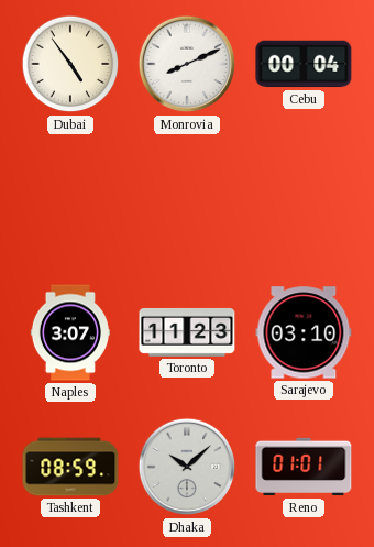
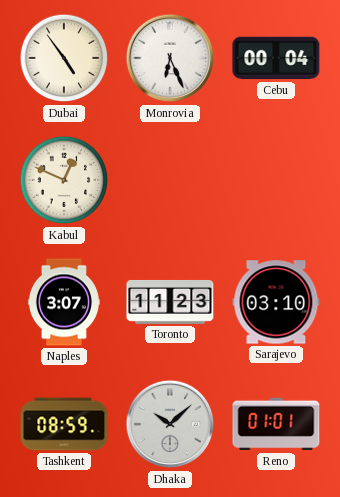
Monrovia: 8:11 -> 6:26
Kabul: none -> 12:49
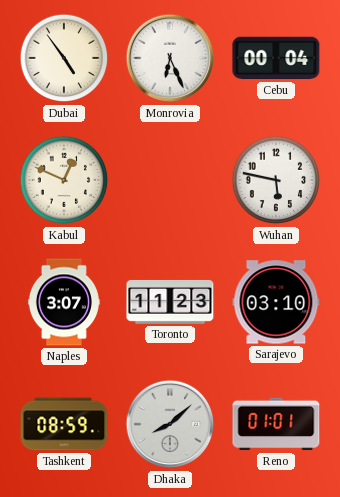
Wuhan: none -> 5:47
Dhaka: 10:08 -> 8:08
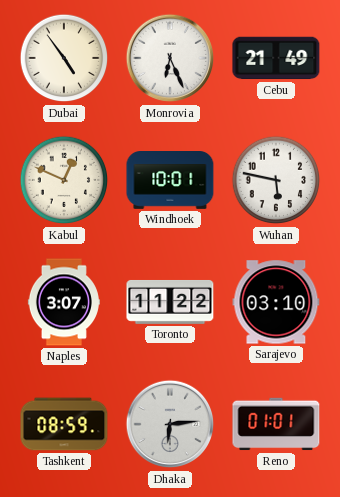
Cebu: 00:04 -> 21:49
Windhoek: none -> 10:01
Toronto: 11:23 -> 11:22
Dhaka: 8:08 -> 6:14
